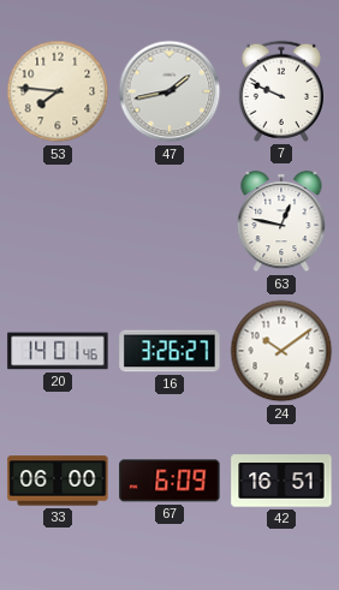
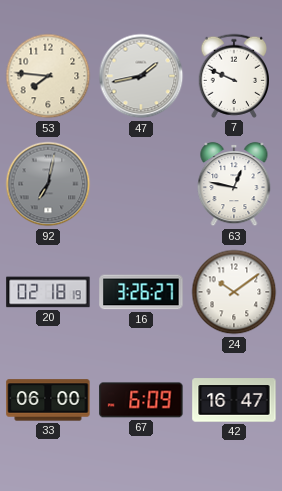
92: none -> 7:02
20: 14:01 -> 02:18
42: 16:51 -> 16:47
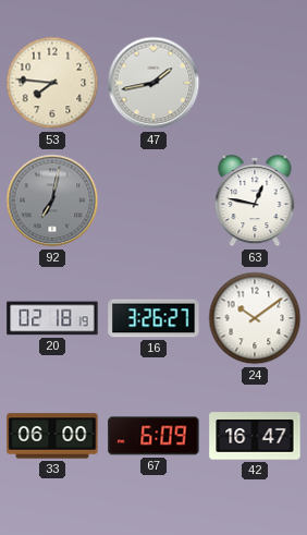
7: 9:49 -> none
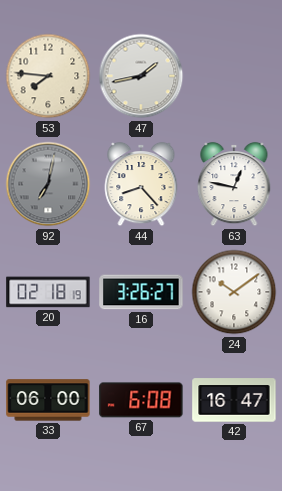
44: none -> 8:23
67: 6:09 -> 6:08
